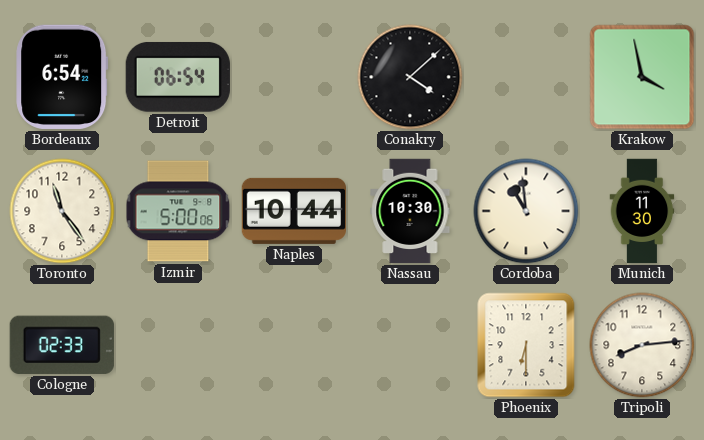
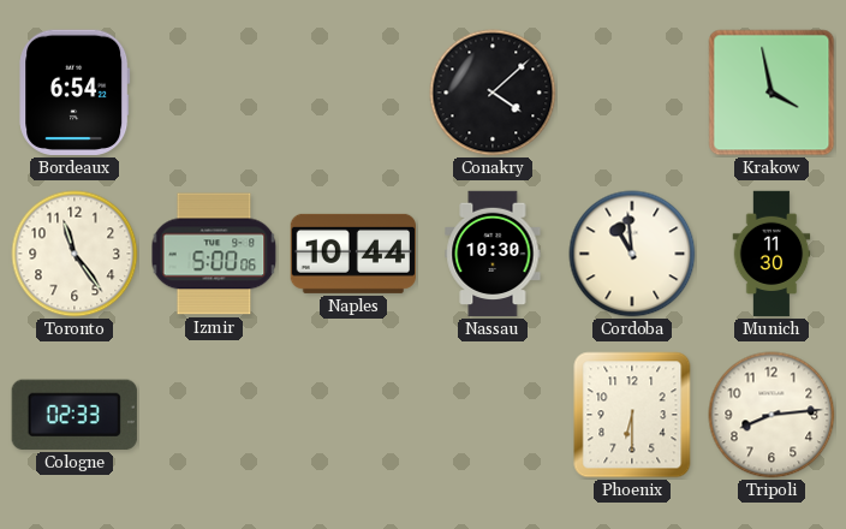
Detroit: 06:54 -> none
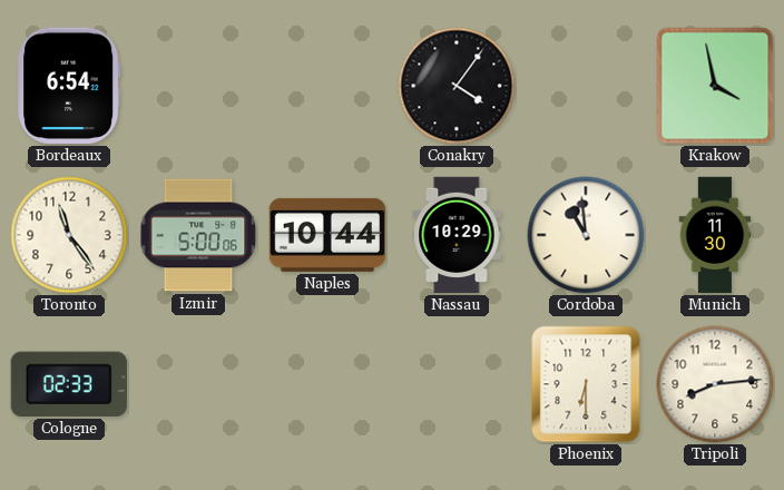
Conakry: 4:08 -> 4:06
Nassau: 10:30 -> 10:29
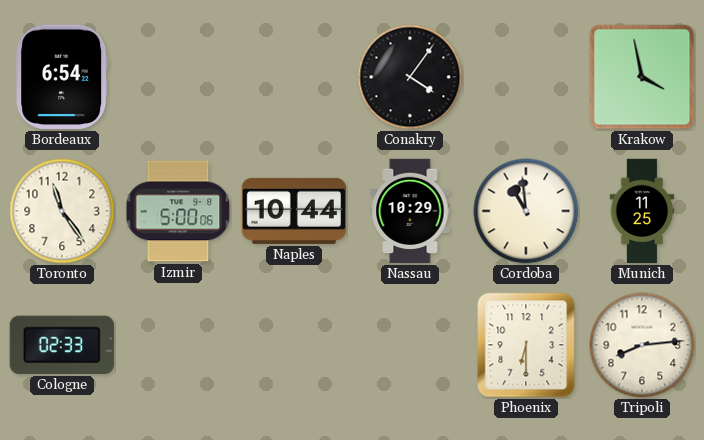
Munich: 11:30 -> 11:25
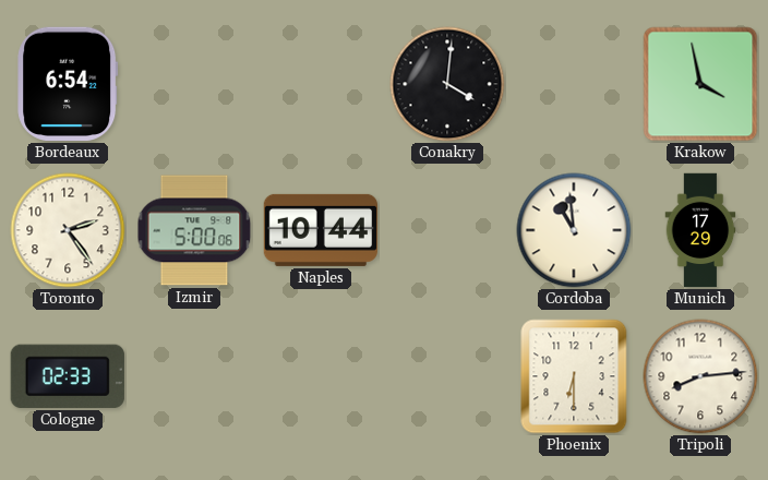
Conakry: 4:06 -> 4:01
Toronto: 11:24 -> 2:24
Nassau: 10:29 -> none
Munich: 11:25 -> 17:29
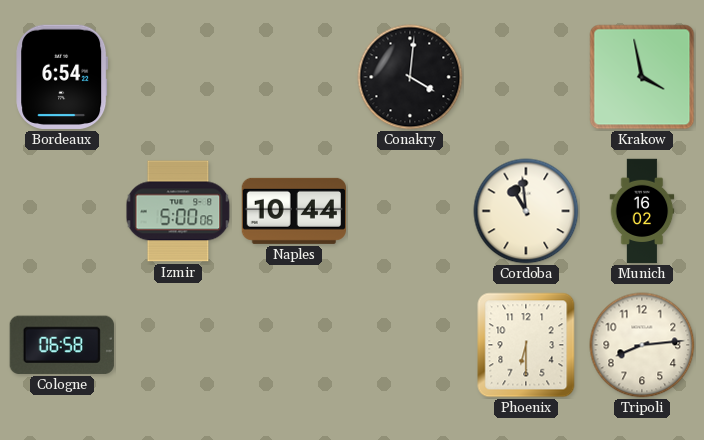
Toronto: 2:24 -> none
Munich: 17:29 -> 16:02
Cologne: 02:33 -> 06:58
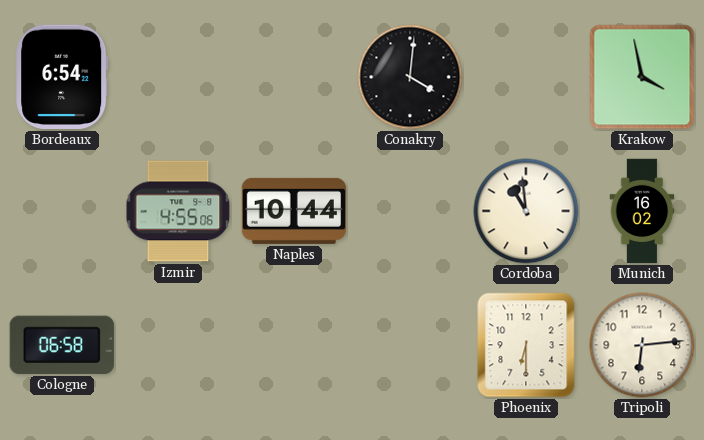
Izmir: 5:00 -> 4:55
Tripoli: 8:14 -> 6:14
